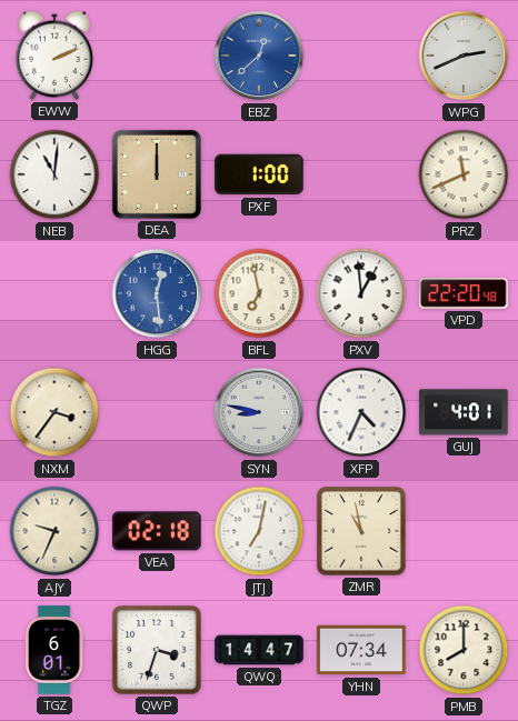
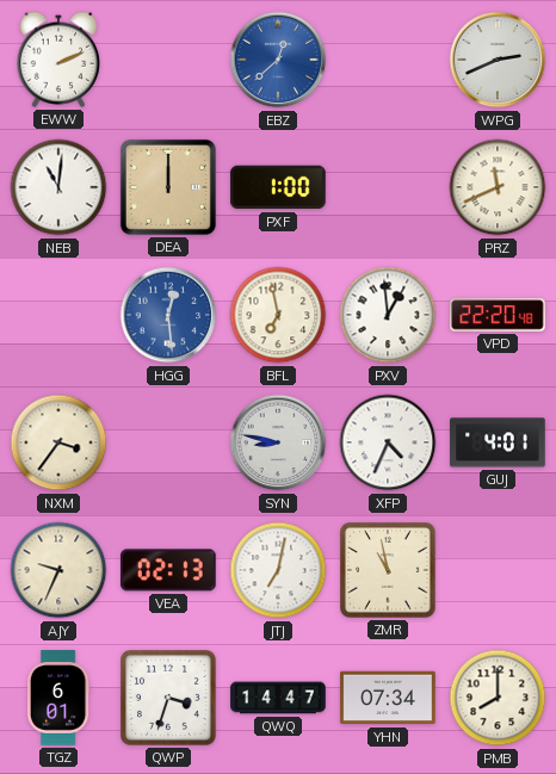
VEA: 02:18 -> 02:13
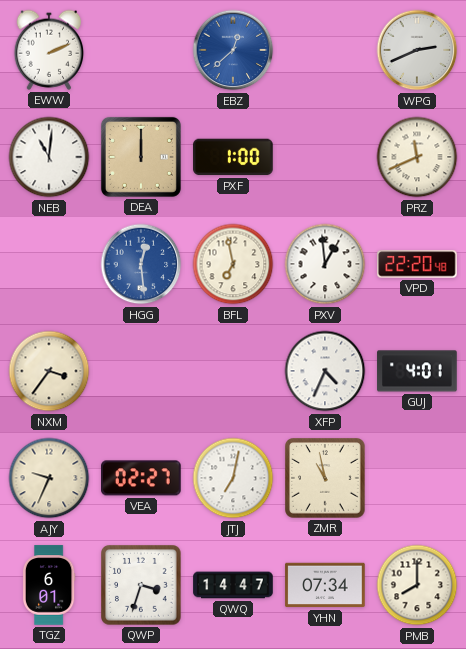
SYN: 8:47 -> none
VEA: 02:13 -> 02:27
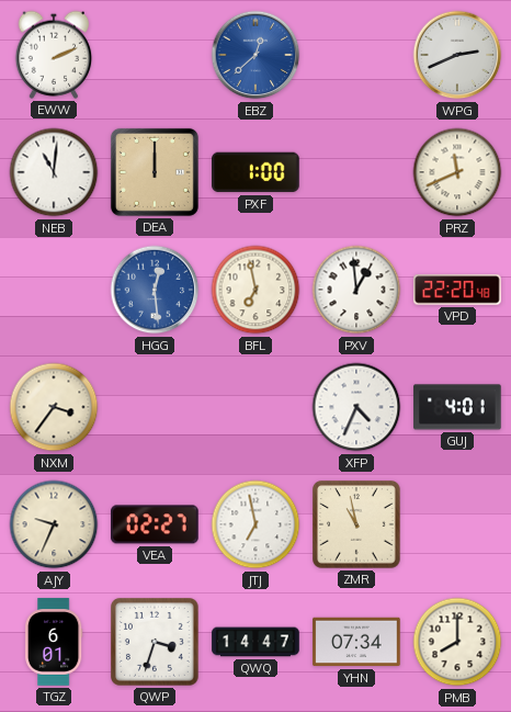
JTJ: 7:02 -> 6:58
